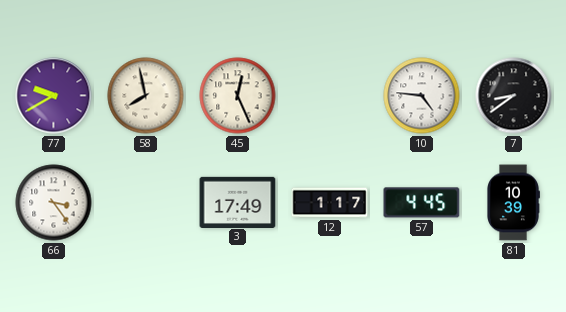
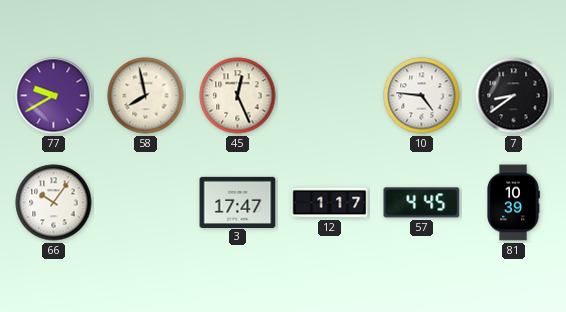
66: 3:24 -> 10:06
3: 17:49 -> 17:47
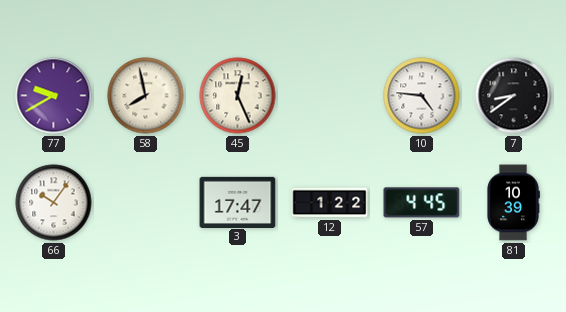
12: 1:17 -> 1:22
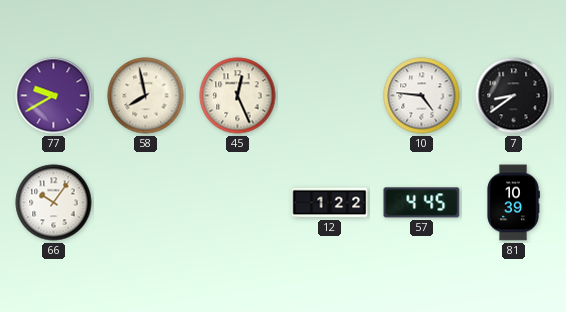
3: 17:47 -> none
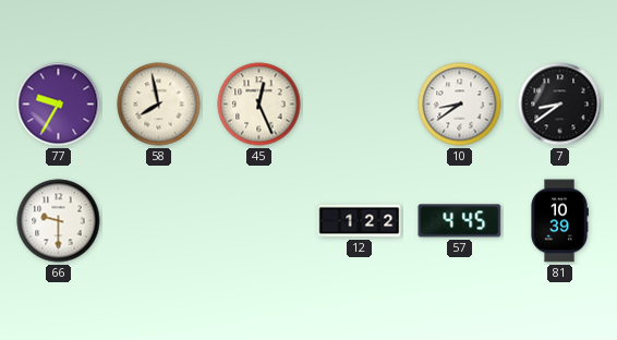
77: 9:40 -> 9:35
10: 4:46 -> 8:39
66: 10:06 -> 9:30
